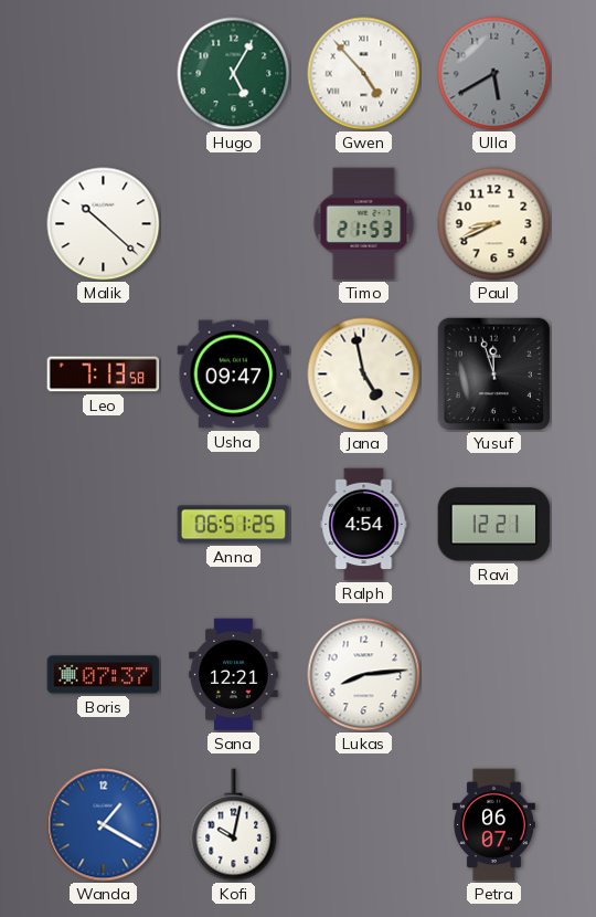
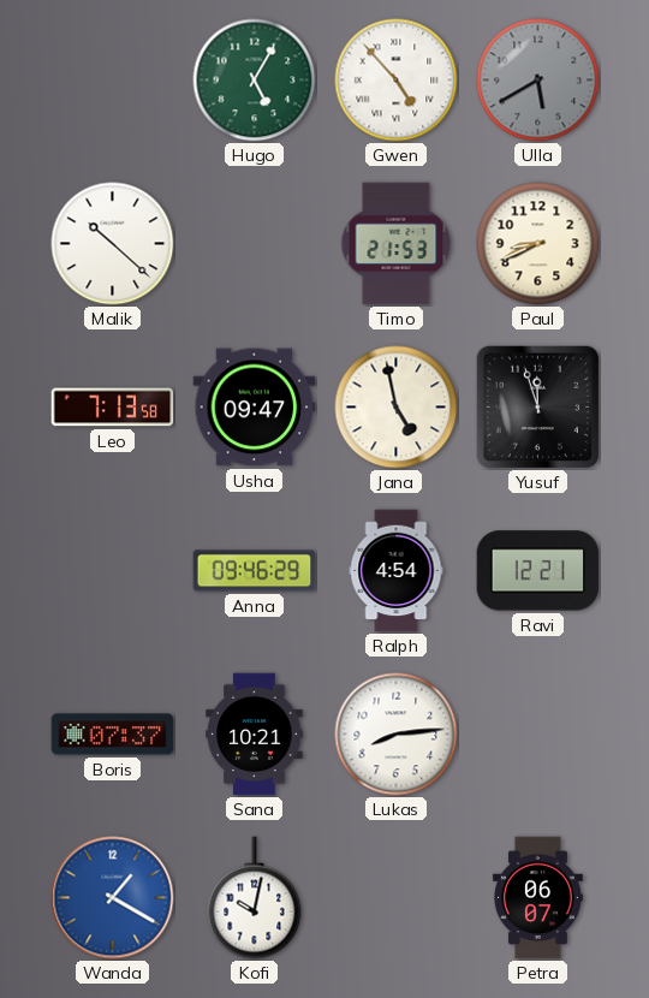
Anna: 06:51 -> 09:46
Sana: 12:21 -> 10:21
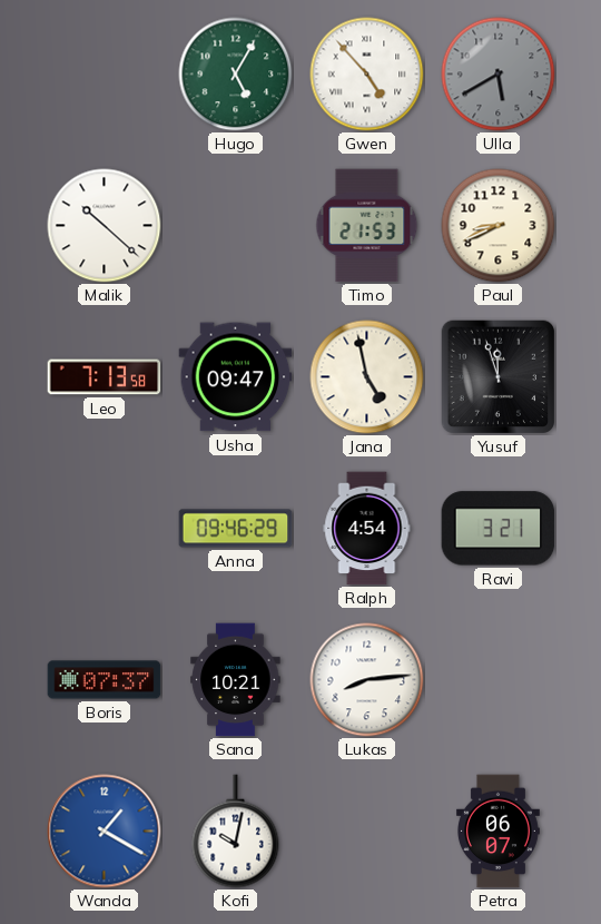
Ravi: 12:21 -> 3:21
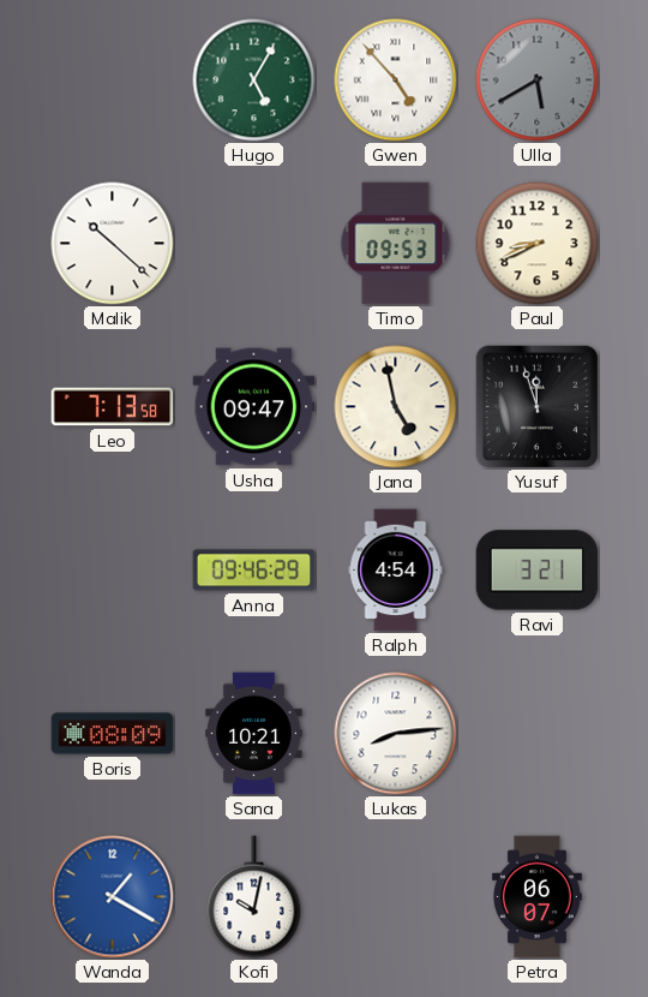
Timo: 21:53 -> 09:53
Boris: 07:37 -> 08:09
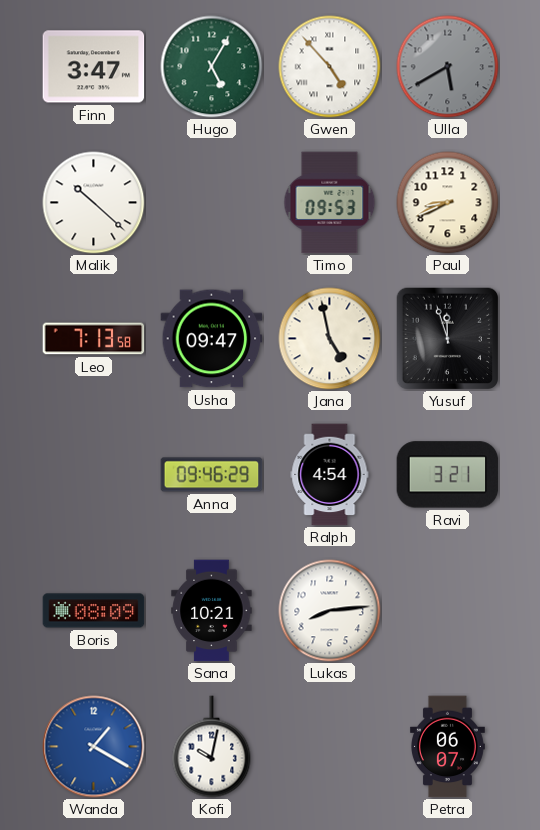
Finn: none -> 3:47
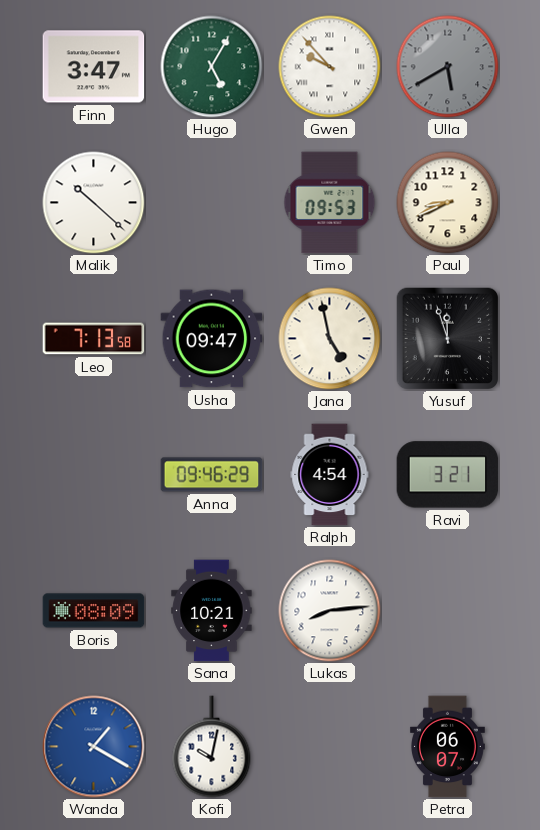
Gwen: 4:53 -> 9:53
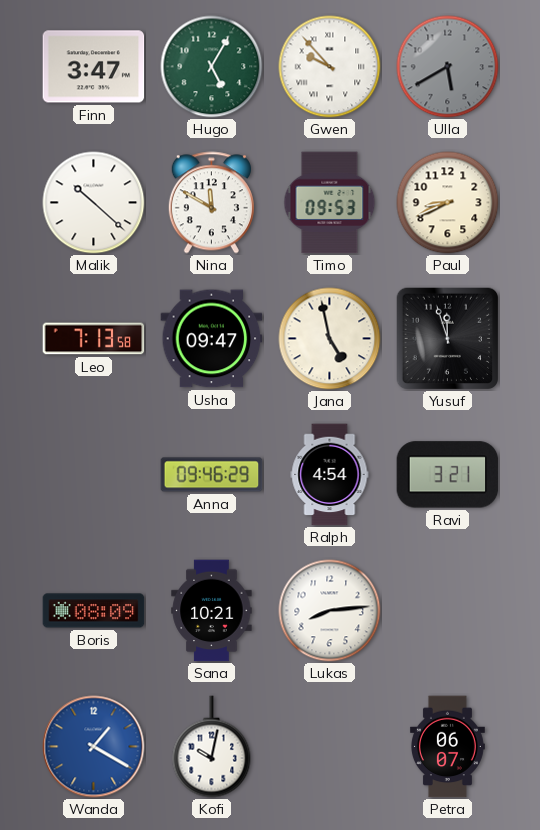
Nina: none -> 11:50
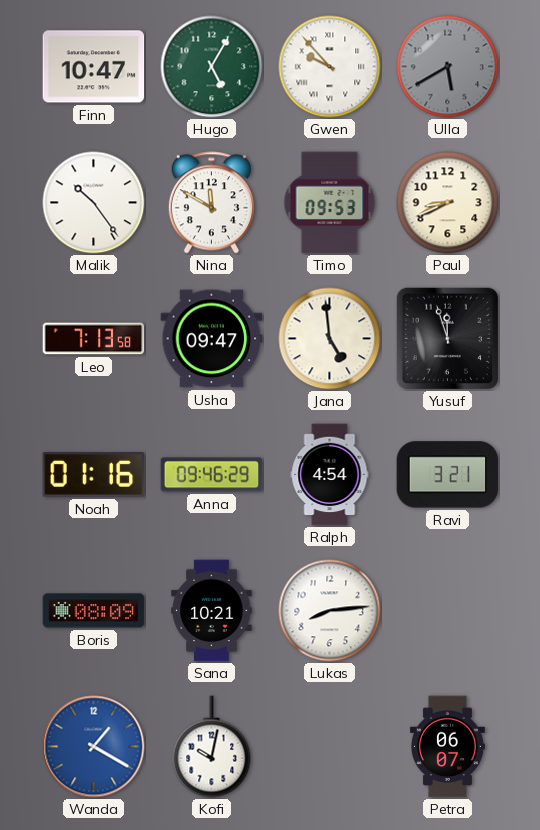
Finn: 3:47 -> 10:47
Malik: 10:22 -> 10:24
Jana: 4:58 -> 4:59
Noah: none -> 01:16
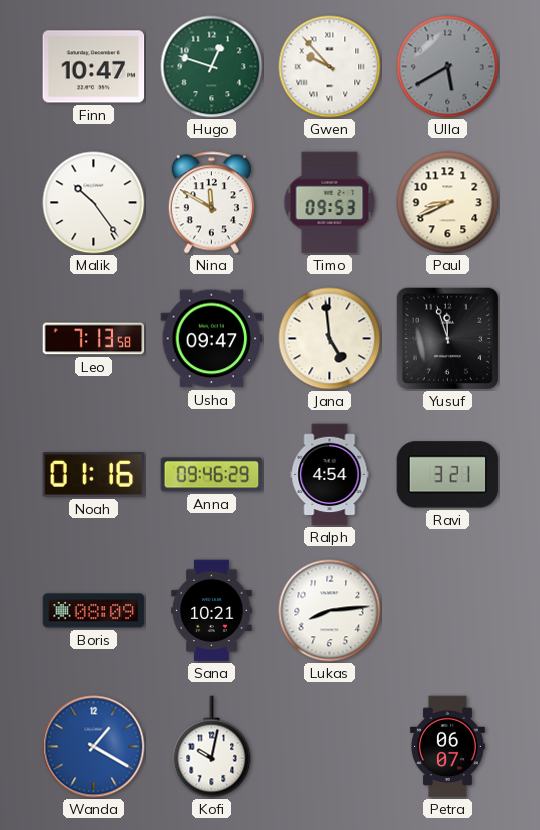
Hugo: 5:05 -> 12:48
